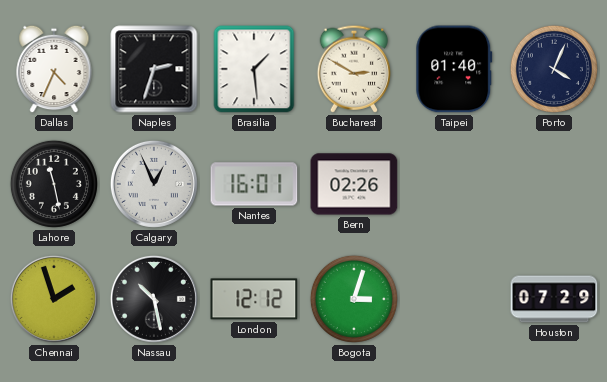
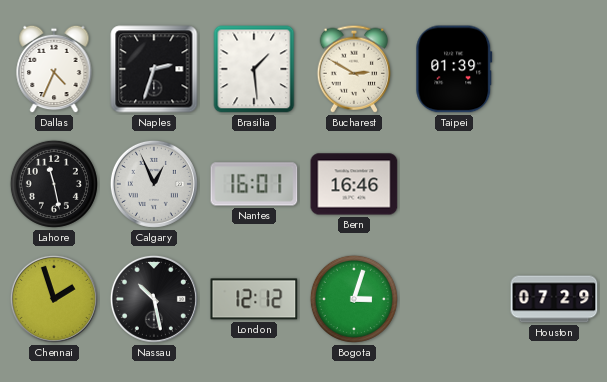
Taipei: 01:40 -> 01:39
Porto: 4:04 -> none
Bern: 02:26 -> 16:46
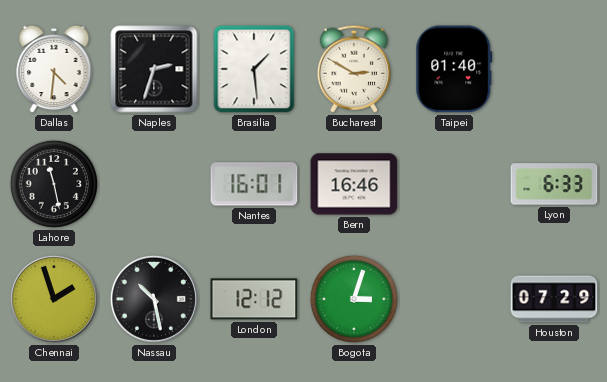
Dallas: 4:34 -> 4:31
Taipei: 01:39 -> 01:40
Calgary: 12:56 -> none
Lyon: none -> 6:33
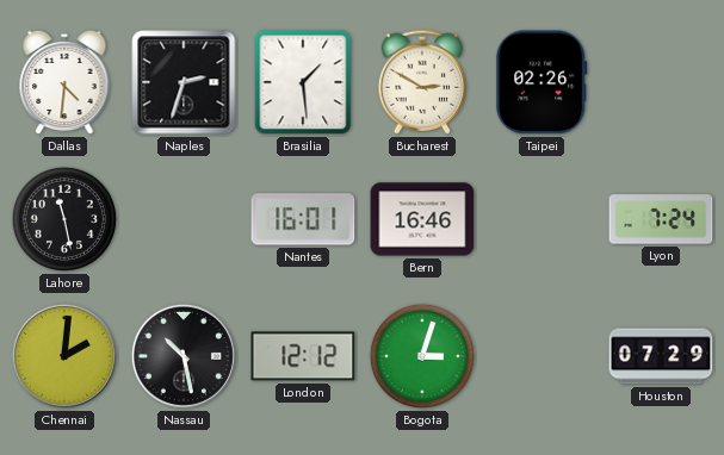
Taipei: 01:40 -> 02:26
Lyon: 6:33 -> 7:24
Chennai: 1:57 -> 2:01
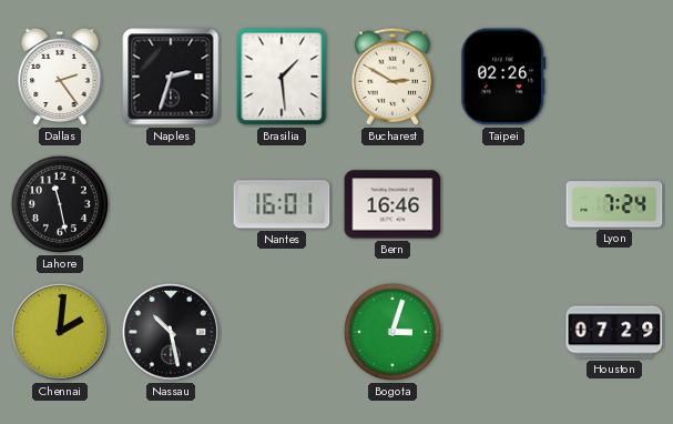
Dallas: 4:31 -> 2:24
London: 12:12 -> none
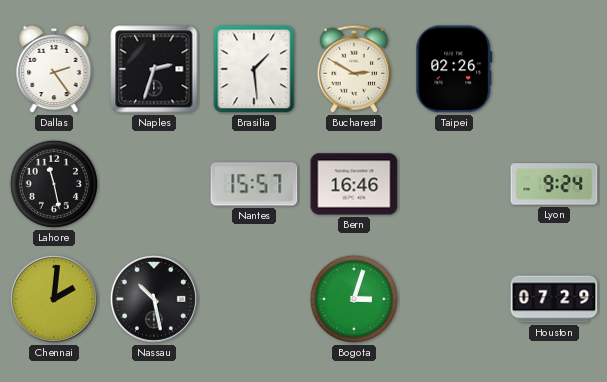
Nantes: 16:01 -> 15:57
Lyon: 7:24 -> 9:24
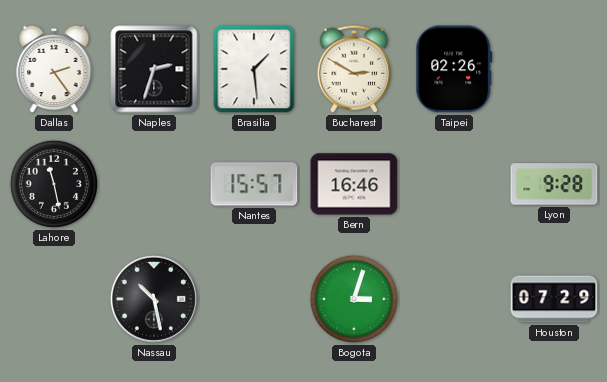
Lyon: 9:24 -> 9:28
Chennai: 2:01 -> none
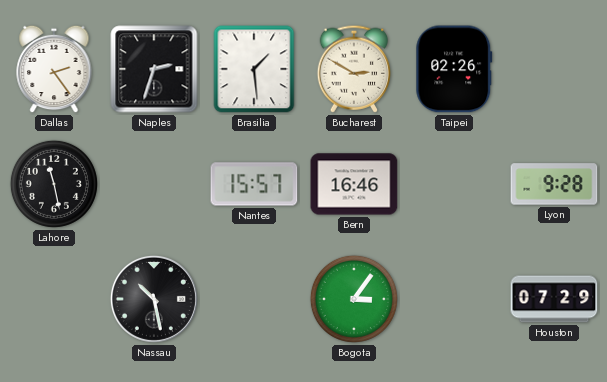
Bogota: 3:03 -> 3:06
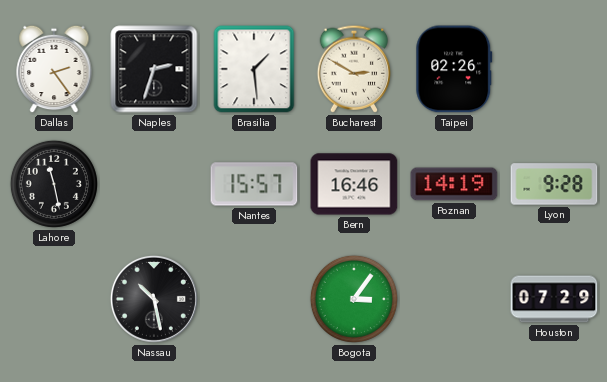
Poznan: none -> 14:19
